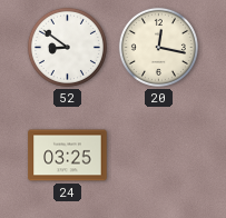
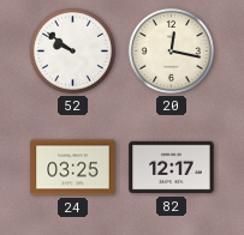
52: 8:51 -> 9:51
82: none -> 12:17
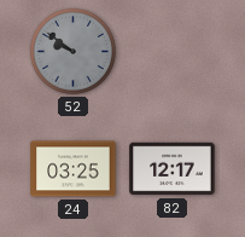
52 dial: white -> grey
20: 12:17 -> none
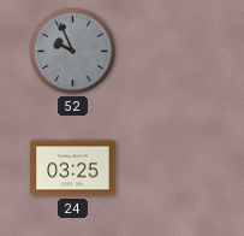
52: 9:51 -> 9:56
82: 12:17 -> none
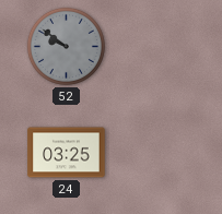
52: 9:56 -> 9:51
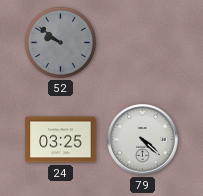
79: none -> 4:22
